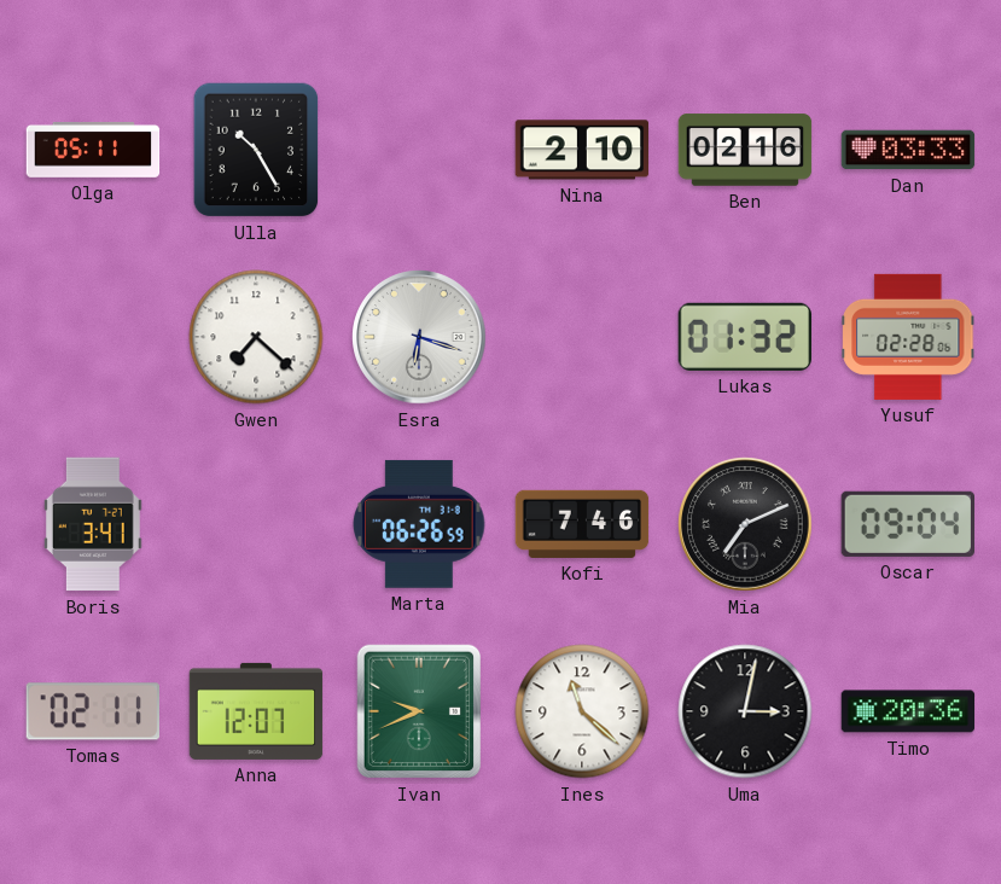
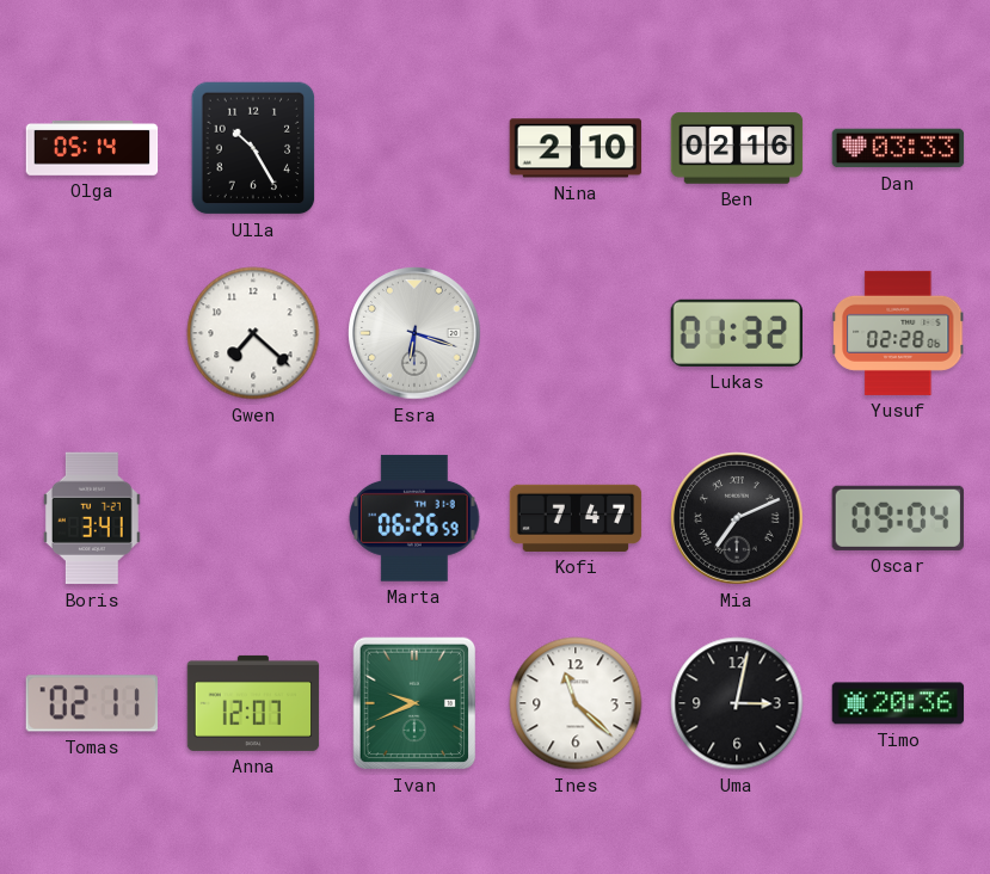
Olga: 05:11 -> 05:14
Kofi: 7:46 -> 7:47
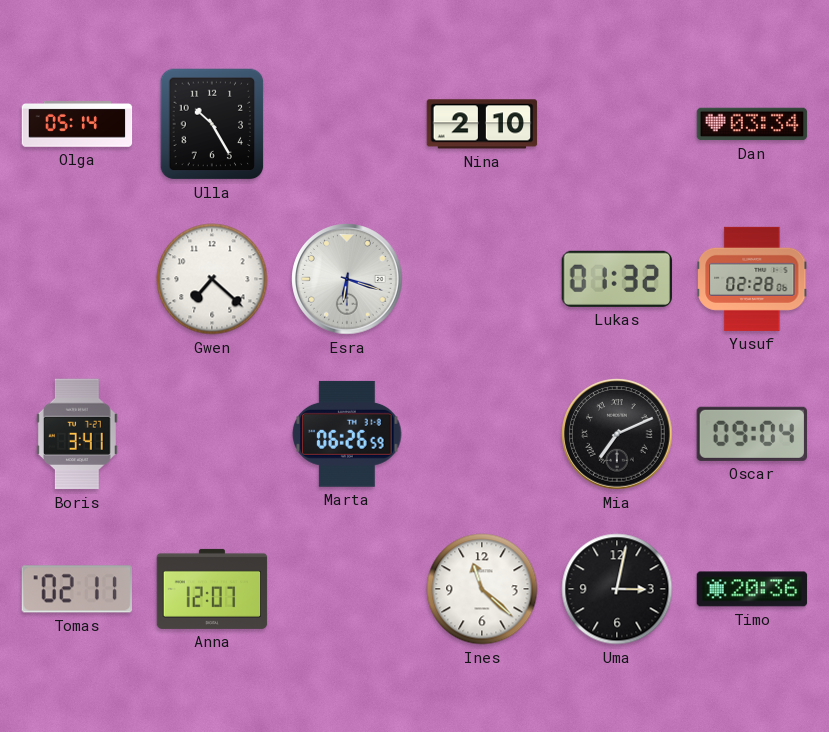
Ben: 02:16 -> none
Dan: 03:33 -> 03:34
Kofi: 7:47 -> none
Ivan: 9:41 -> none
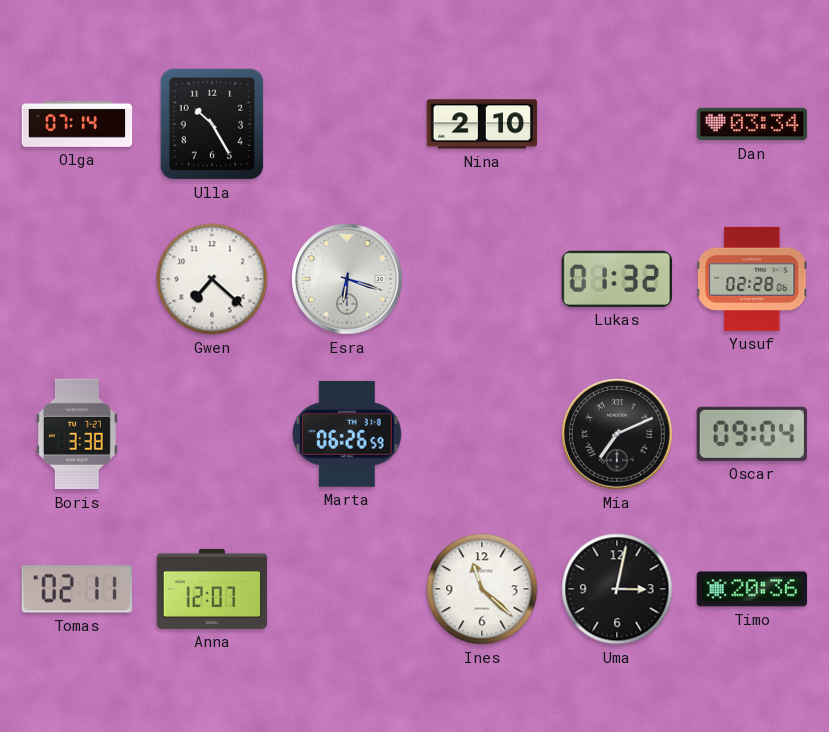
Olga: 05:14 -> 07:14
Boris: 3:41 -> 3:38
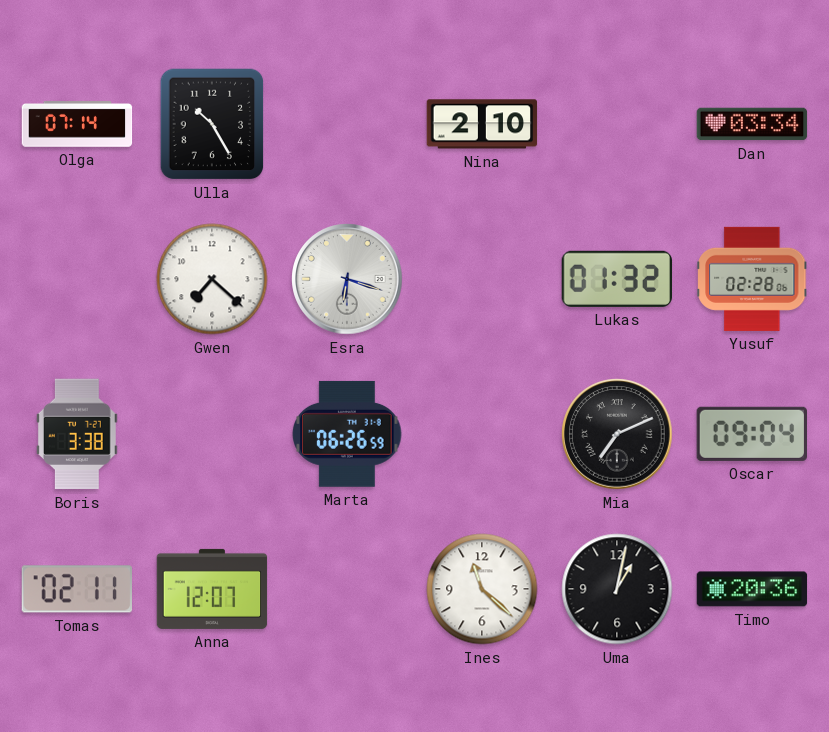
Uma: 3:02 -> 1:02
